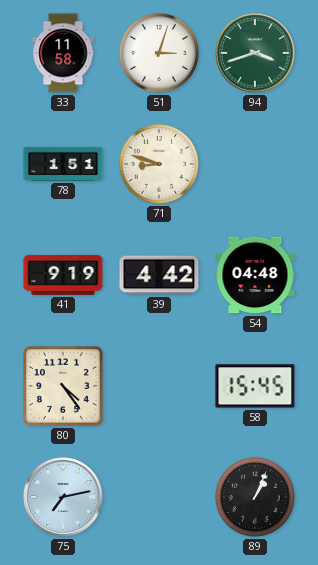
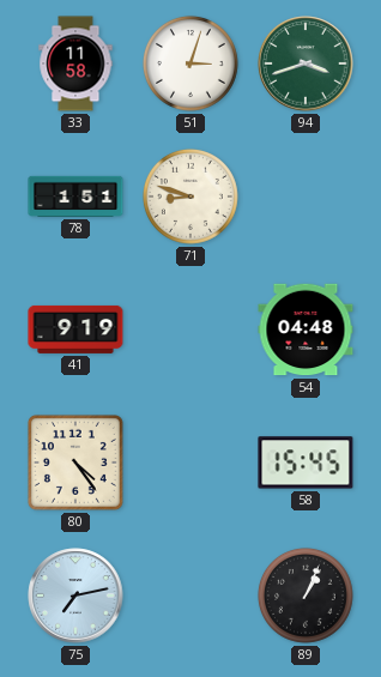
39: 4:42 -> none
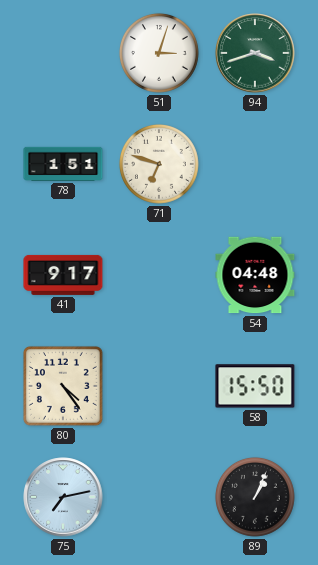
33: 11:58 -> none
71: 8:48 -> 6:48
41: 9:19 -> 9:17
58: 15:45 -> 15:50
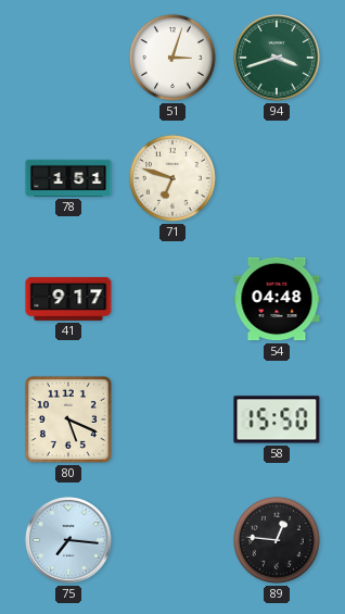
80: 4:24 -> 5:19
75: 7:13 -> 7:16
89: 1:04 -> 12:46
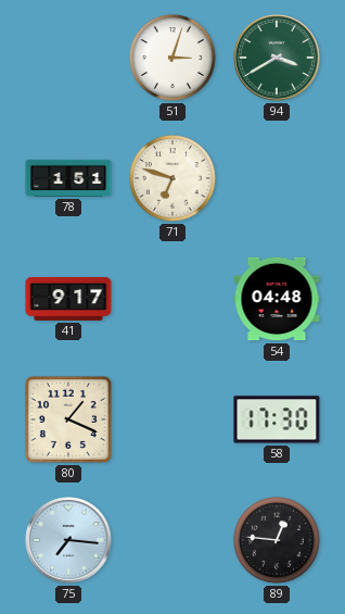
94: 3:42 -> 3:40
80: 5:19 -> 1:19
58: 15:50 -> 17:30
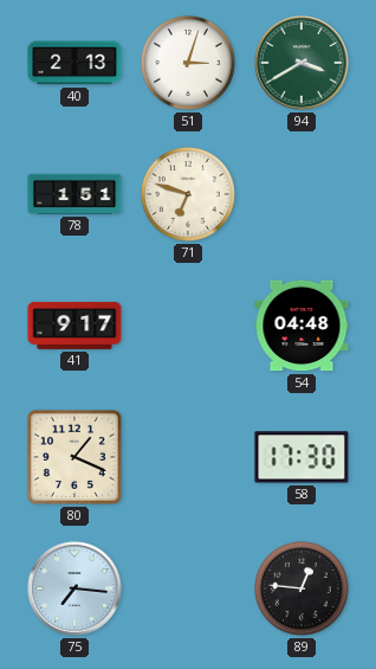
40: none -> 2:13
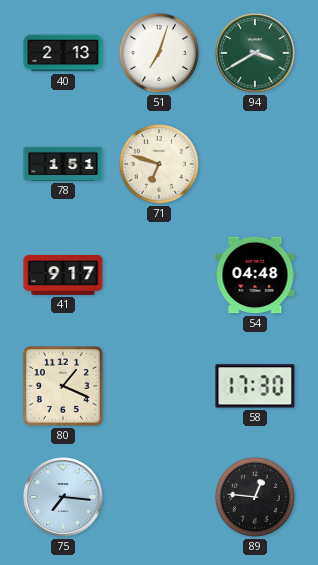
51: 3:03 -> 7:03
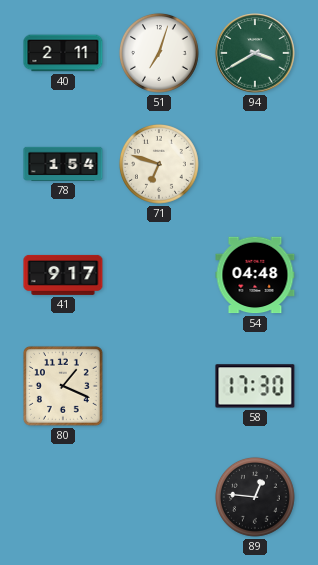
40: 2:13 -> 2:11
78: 1:51 -> 1:54
75: 7:16 -> none
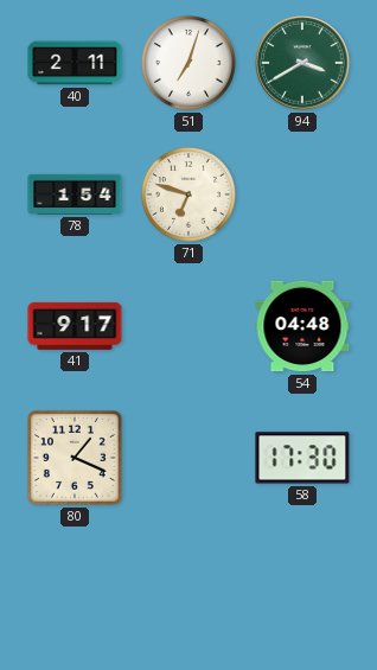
89: 12:46 -> none
